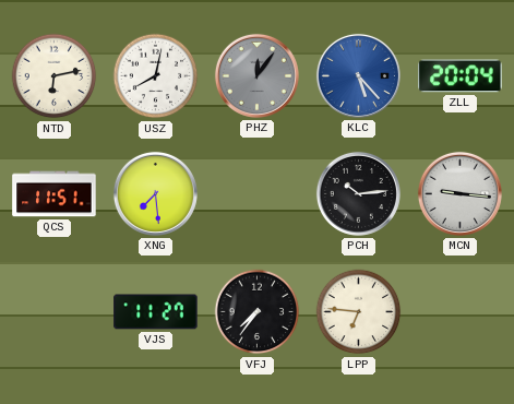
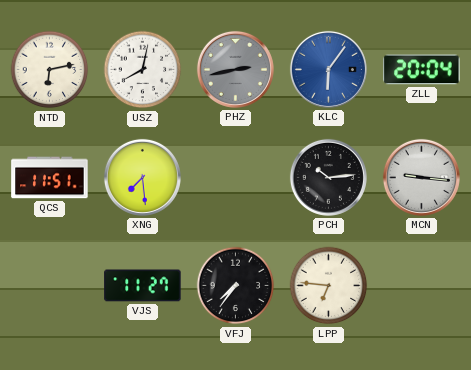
PHZ: 12:06 -> 2:43
KLC: 5:23 -> 6:06
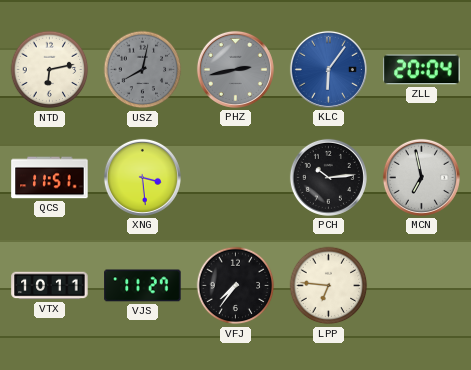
USZ dial: white -> grey
XNG: 7:29 -> 3:29
MCN: 9:16 -> 6:58
VTX: none -> 10:11
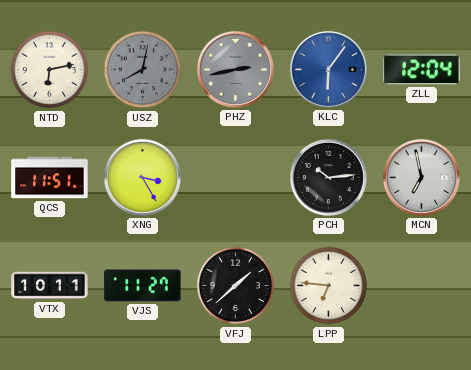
ZLL: 20:04 -> 12:04
XNG: 3:29 -> 3:25
VFJ: 7:36 -> 1:38
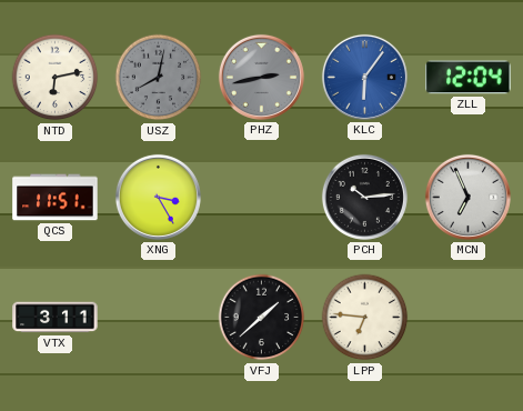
MCN: 6:58 -> 6:56
VTX: 10:11 -> 3:11
VJS: 11:27 -> none
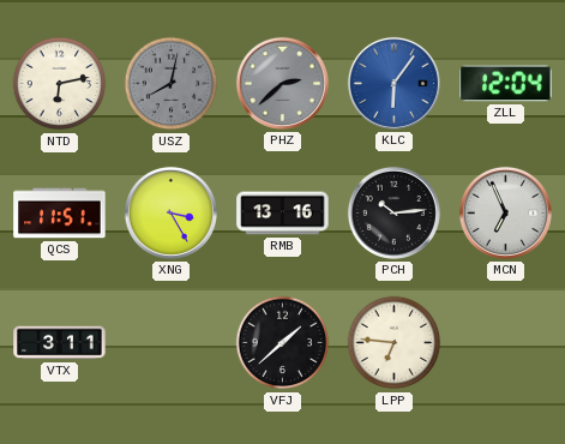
PHZ: 2:43 -> 2:38
RMB: none -> 13:16
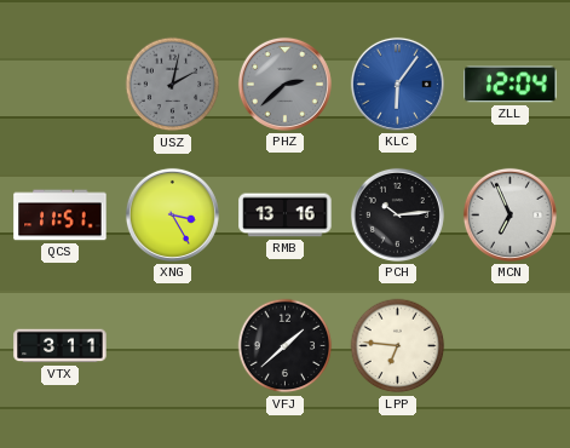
NTD: 6:13 -> none
USZ: 8:02 -> 2:02
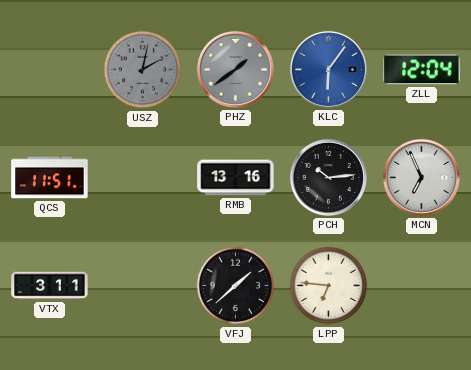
PHZ: 2:38 -> 1:39
XNG: 3:25 -> none
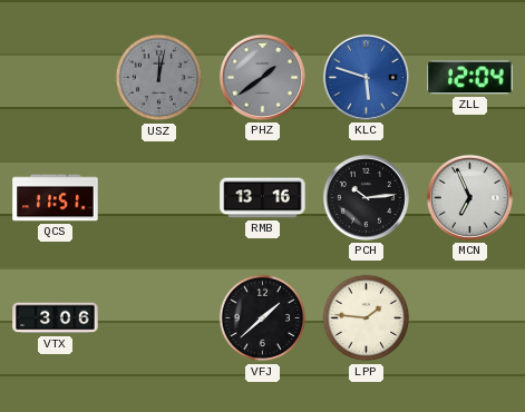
USZ: 2:02 -> 12:02
KLC: 6:06 -> 5:48
VTX: 3:11 -> 3:06
LPP: 6:46 -> 1:46
